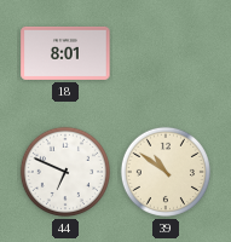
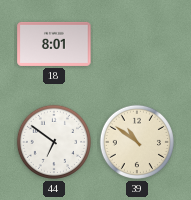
44: 6:49 -> 6:51
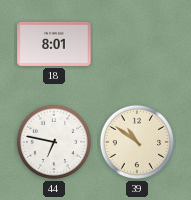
44: 6:51 -> 6:47
